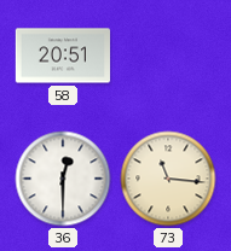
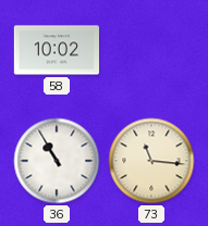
58: 20:51 -> 10:02
36: 12:30 -> 10:55
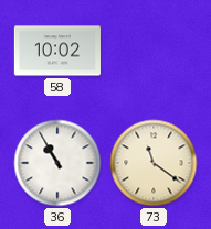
73: 11:16 -> 11:21
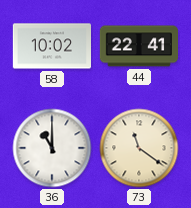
44: none -> 22:41
36: 10:55 -> 11:00
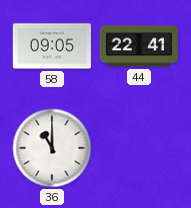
58: 10:02 -> 09:05
73: 11:21 -> none
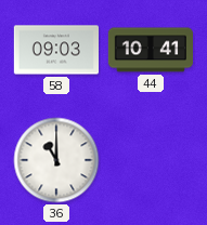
58: 09:05 -> 09:03
44: 22:41 -> 10:41
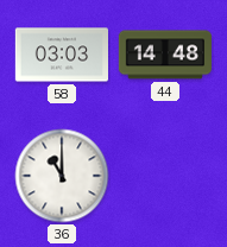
58: 09:03 -> 03:03
44: 10:41 -> 14:48
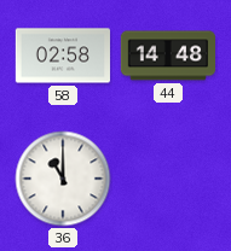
58: 03:03 -> 02:58
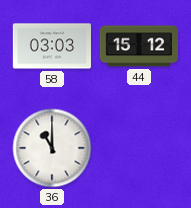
58: 02:58 -> 03:03
44: 14:48 -> 15:12
